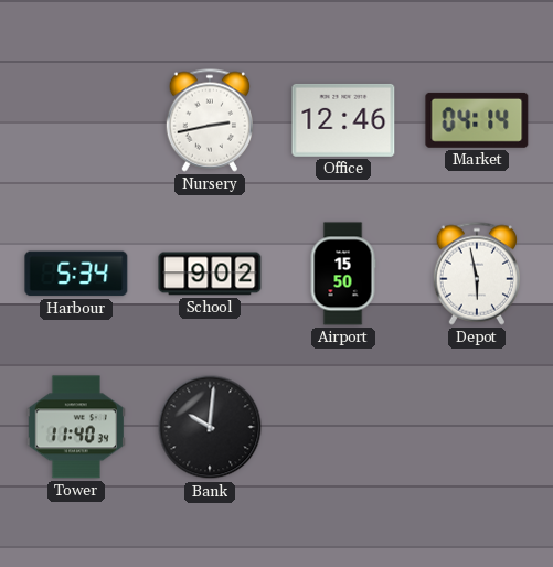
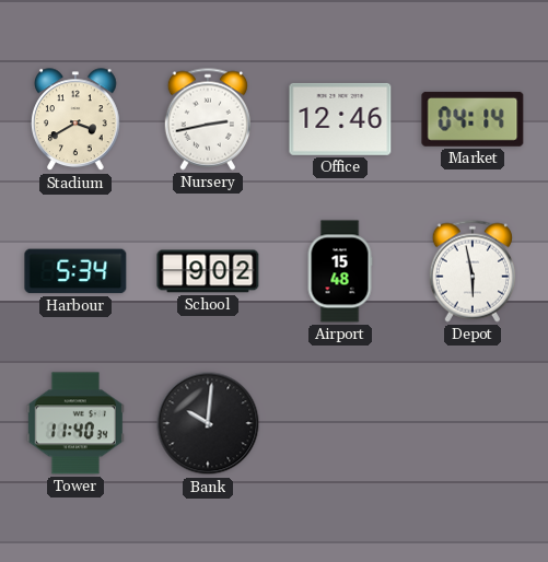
Stadium: none -> 3:40
Airport: 15:50 -> 15:48
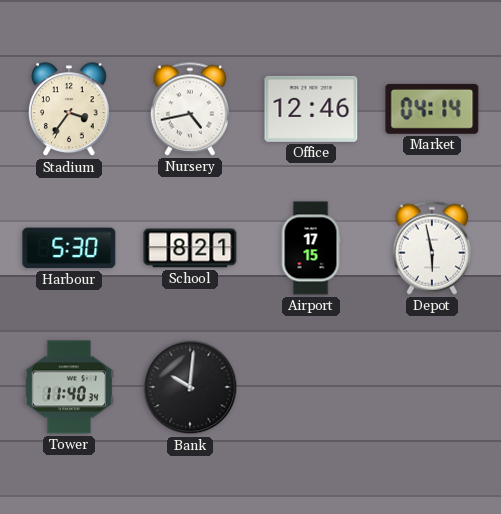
Stadium: 3:40 -> 3:36
Nursery: 2:43 -> 4:43
Harbour: 5:34 -> 5:30
School: 9:02 -> 8:21
Airport: 15:48 -> 17:15
